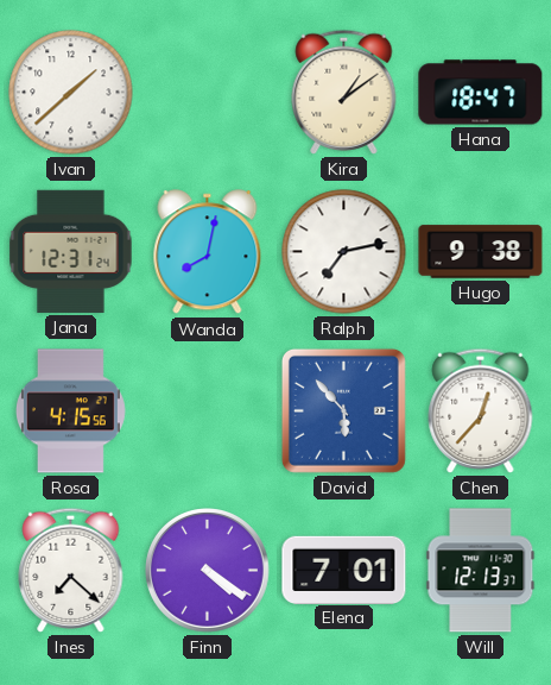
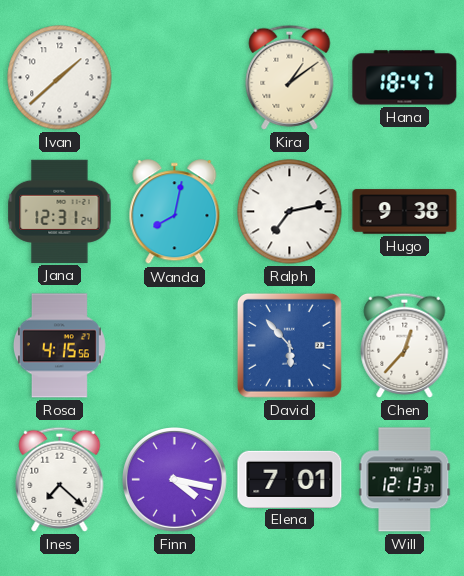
Finn: 4:21 -> 4:17
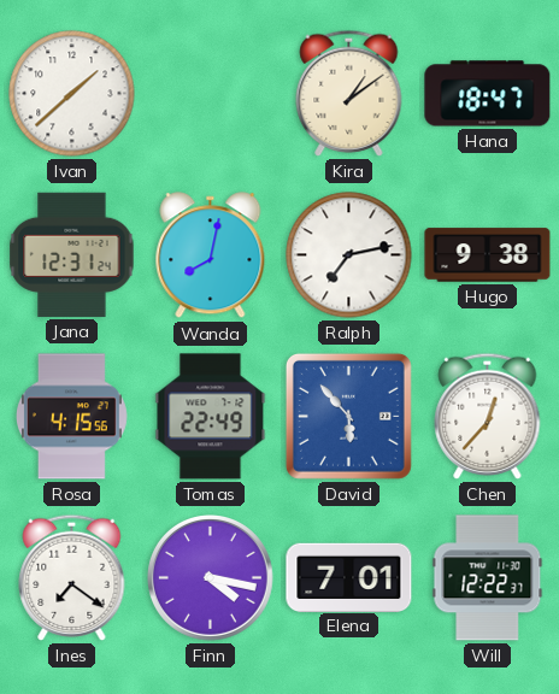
Tomas: none -> 22:49
Ines: 7:22 -> 7:21
Will: 12:13 -> 12:22
